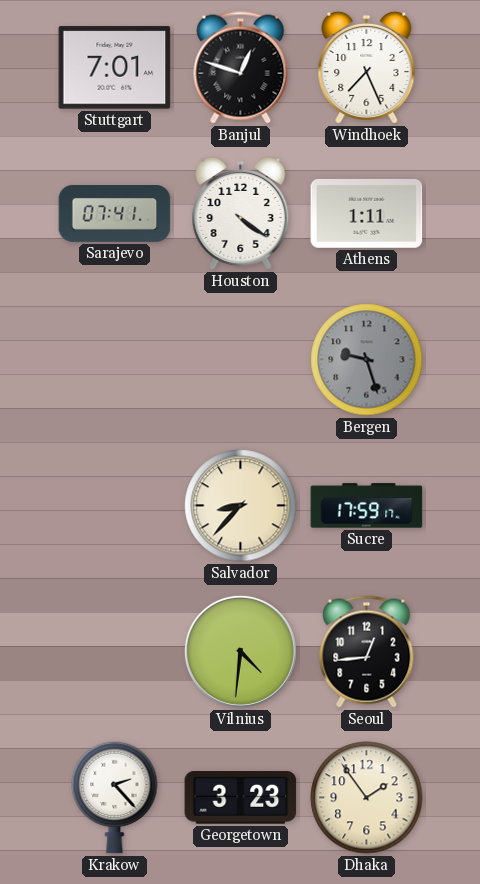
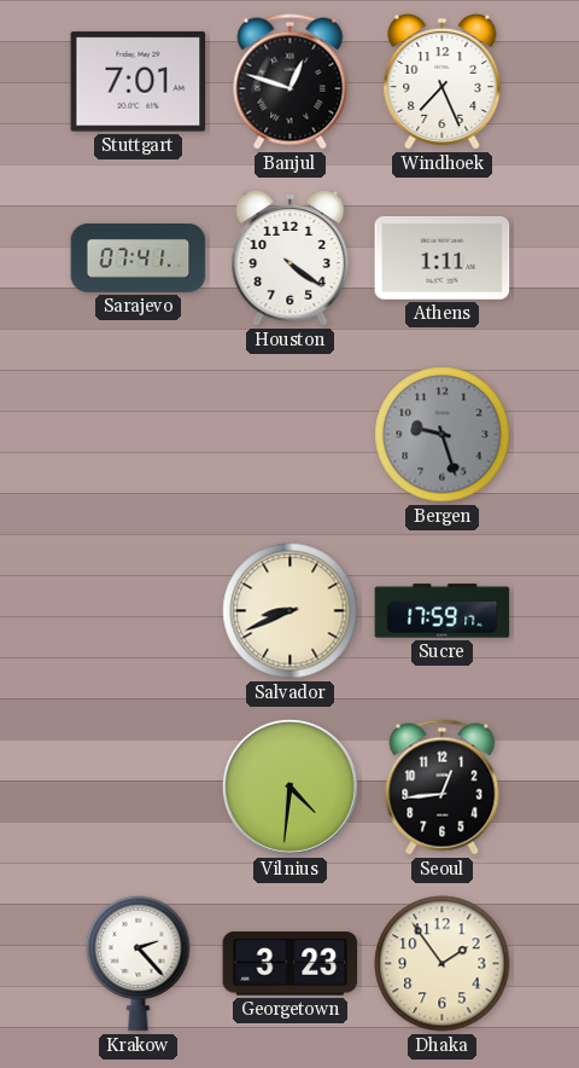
Salvador: 8:37 -> 8:41
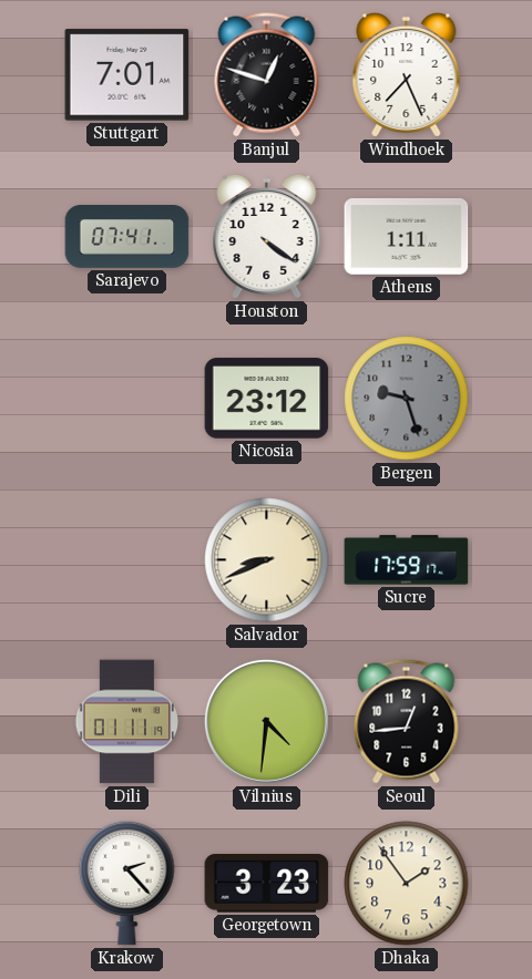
Nicosia: none -> 23:12
Dili: none -> 01:11
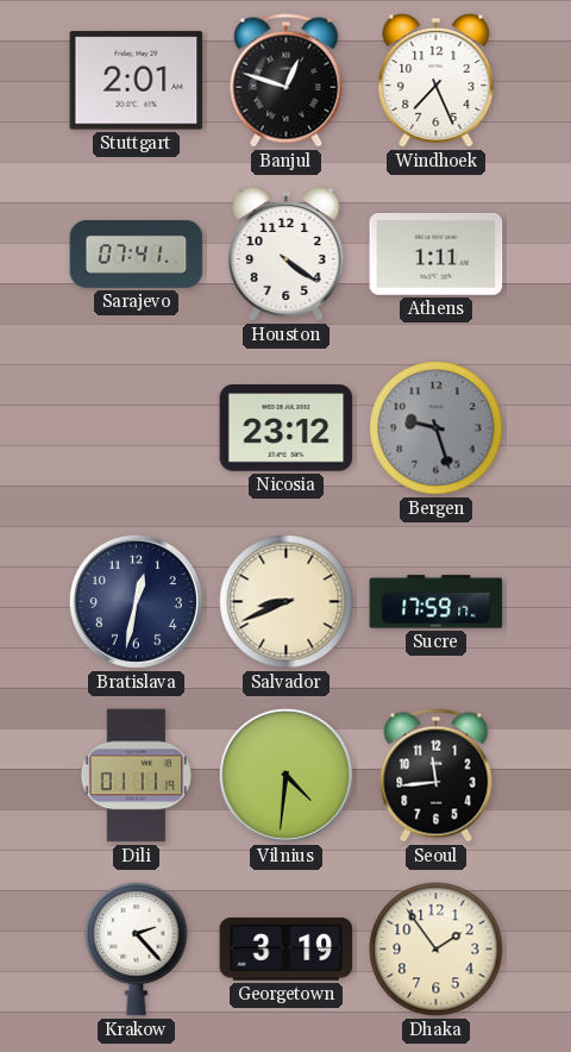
Stuttgart: 7:01 -> 2:01
Bratislava: none -> 12:32
Seoul: 12:44 -> 11:44
Georgetown: 3:23 -> 3:19
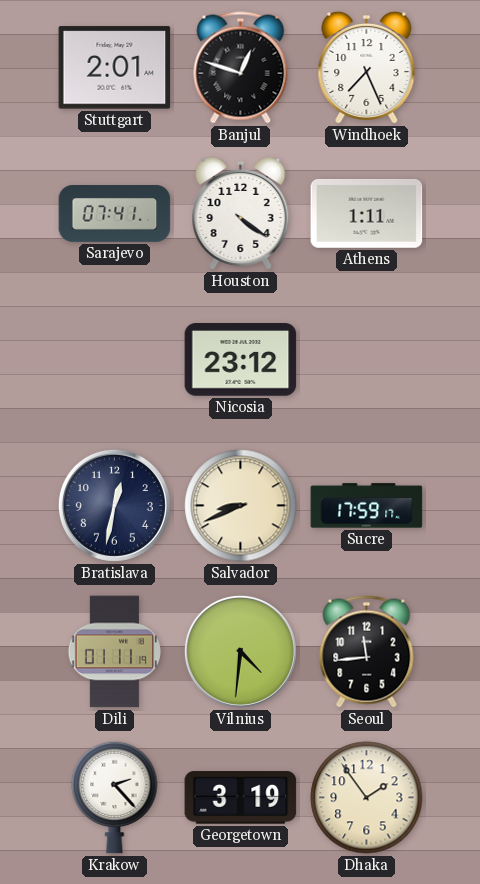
Bergen: 9:27 -> none
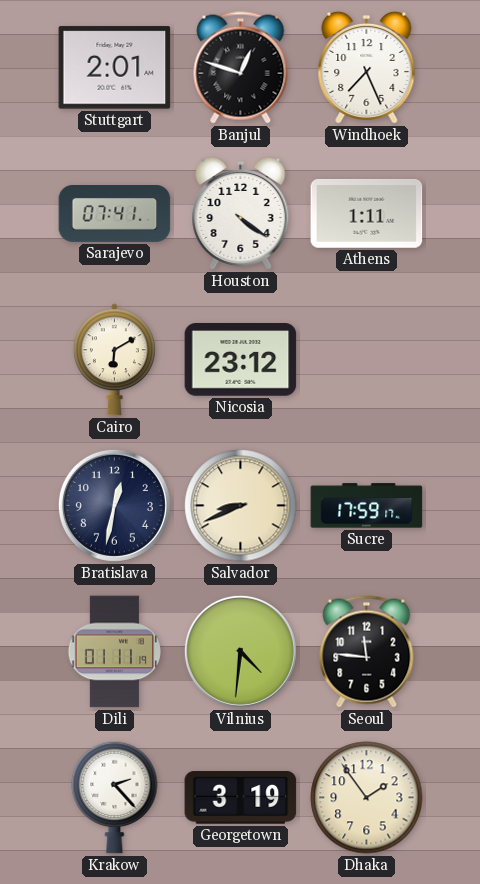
Cairo: none -> 6:10
Seoul: 11:44 -> 11:46
